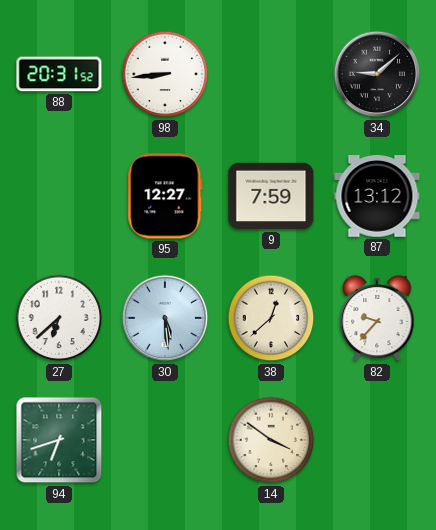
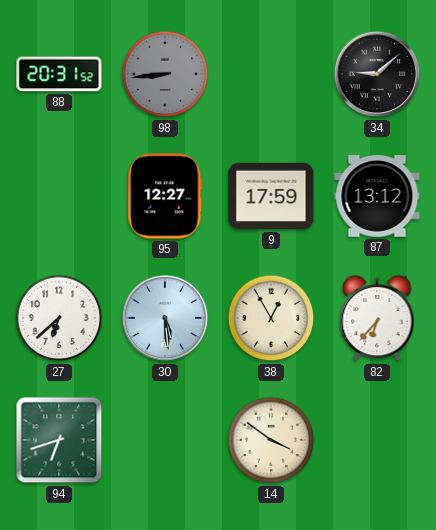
98 dial: white -> grey
9: 7:59 -> 17:59
38: 12:38 -> 12:55
82: 9:37 -> 6:37
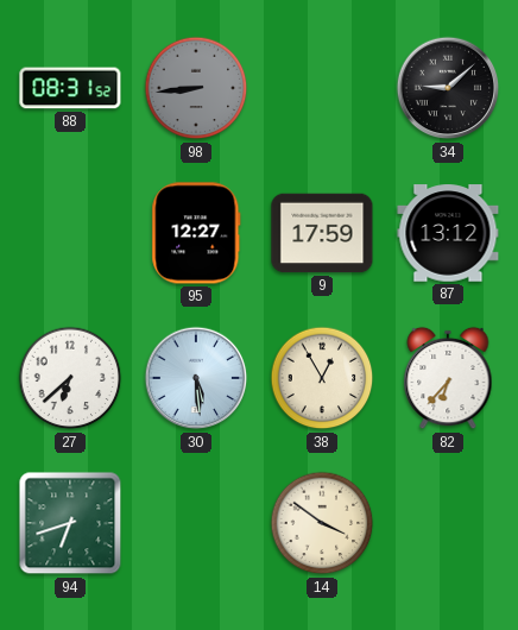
88: 20:31 -> 08:31
